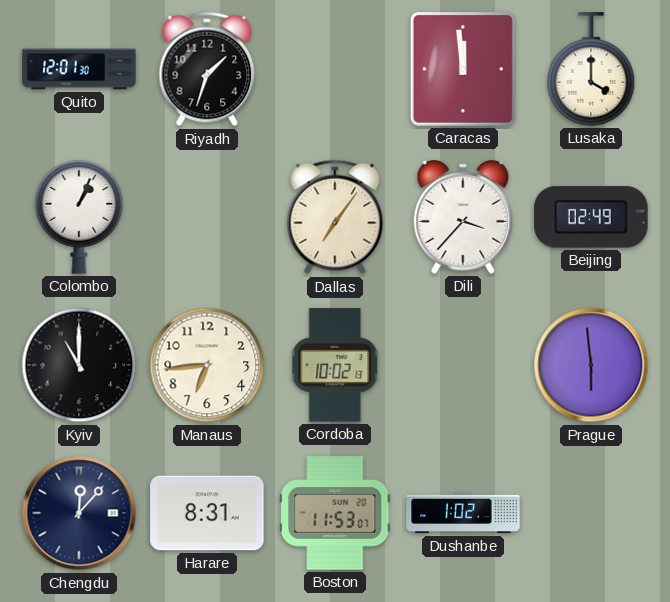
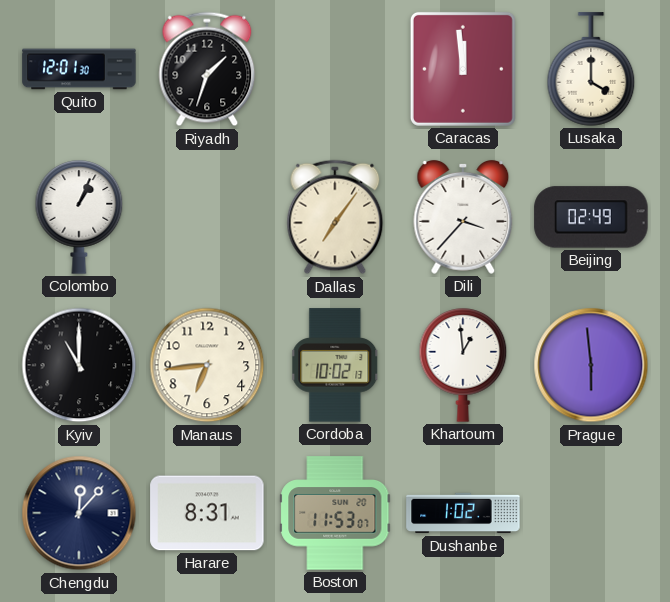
Khartoum: none -> 12:59
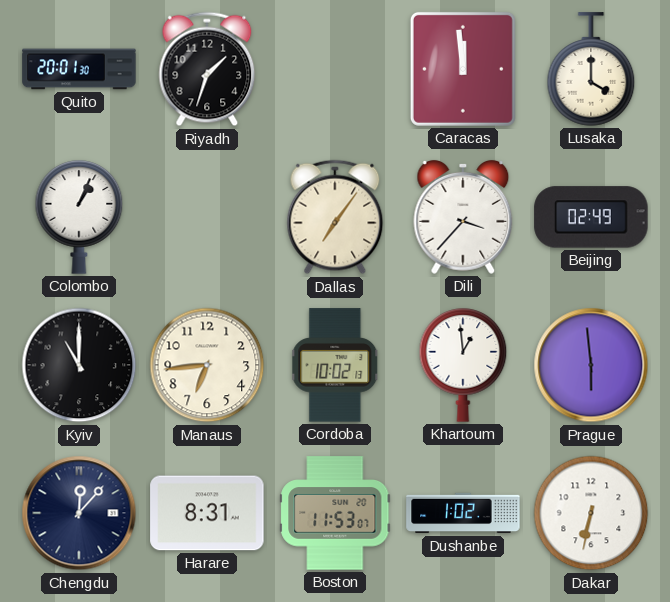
Quito: 12:01 -> 20:01
Dakar: none -> 6:32
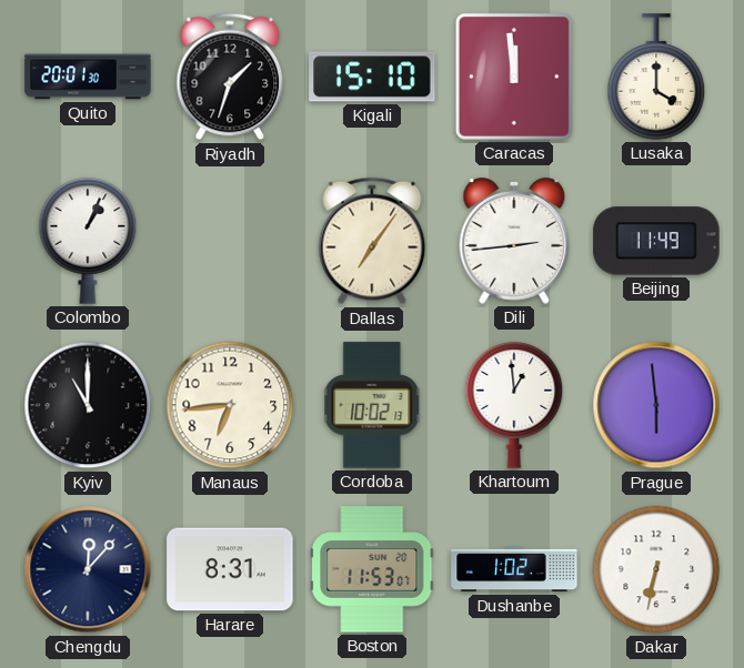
Kigali: none -> 15:10
Dili: 3:37 -> 2:44
Beijing: 02:49 -> 11:49
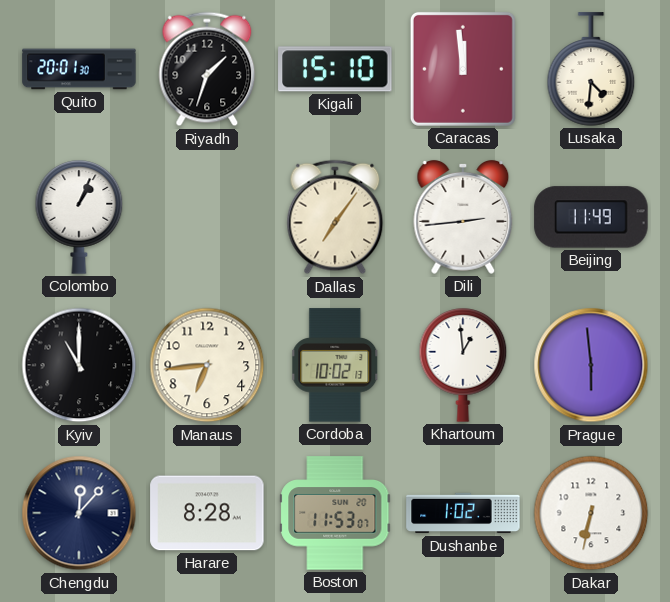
Lusaka: 4:00 -> 4:31
Harare: 8:31 -> 8:28
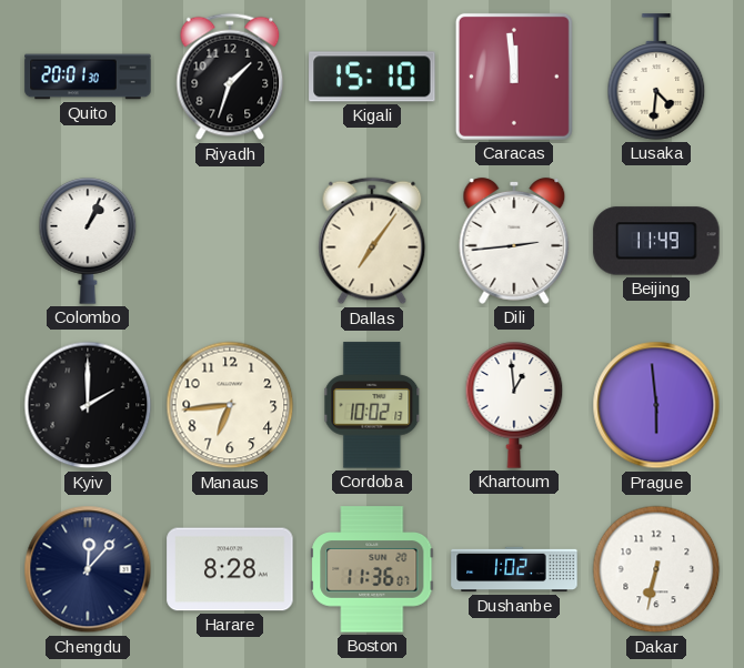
Kyiv: 11:00 -> 2:00
Boston: 11:53 -> 11:36
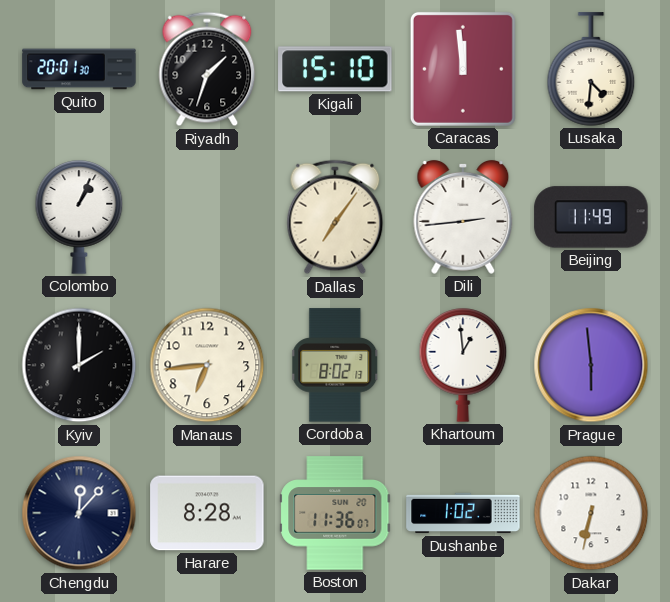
Cordoba: 10:02 -> 8:02
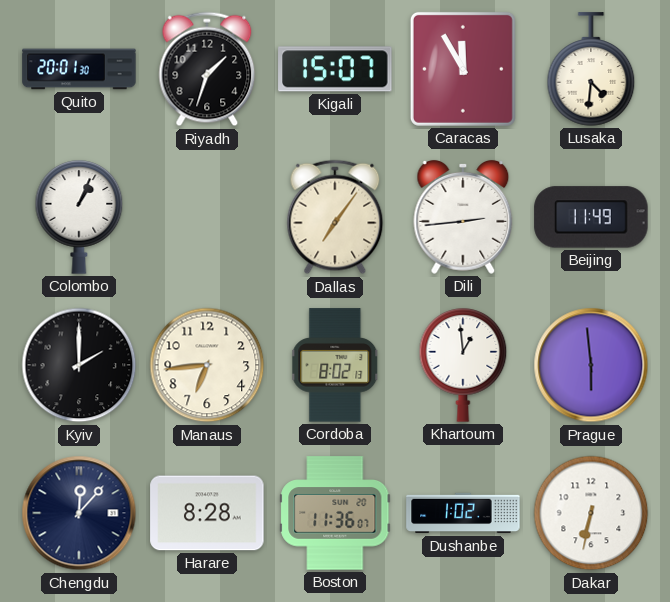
Kigali: 15:10 -> 15:07
Caracas: 11:59 -> 11:55
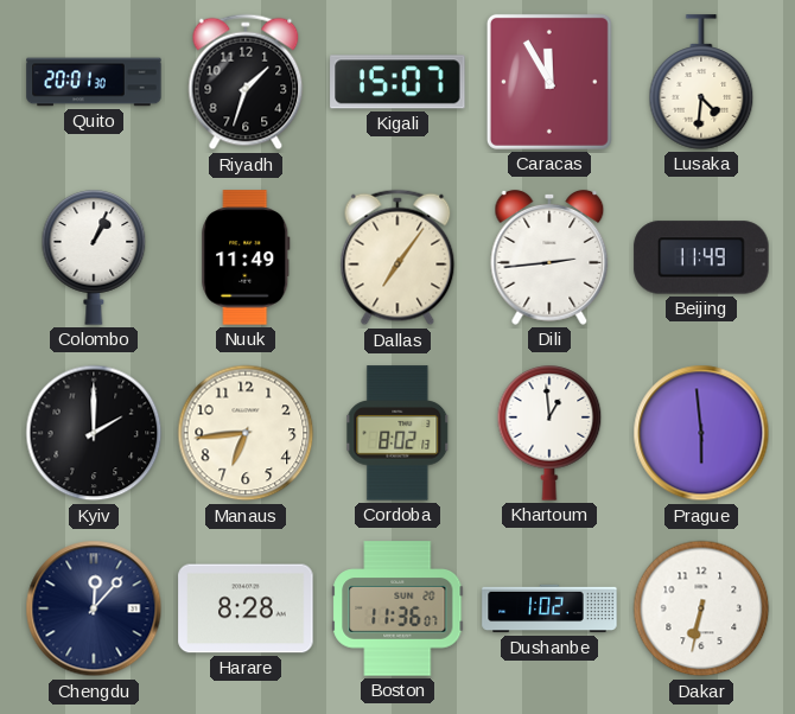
Nuuk: none -> 11:49
